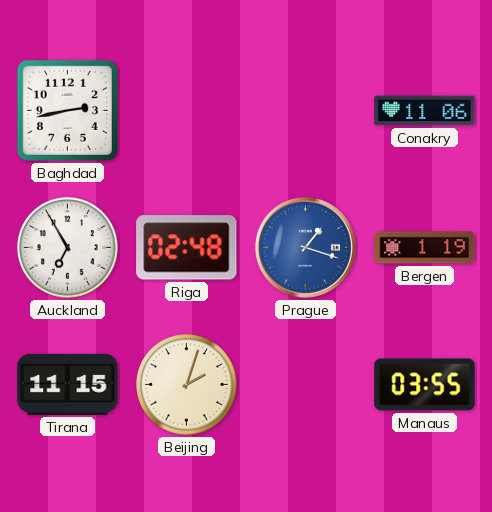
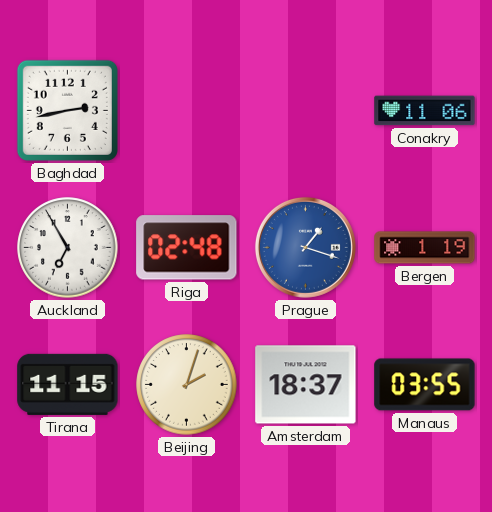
Amsterdam: none -> 18:37
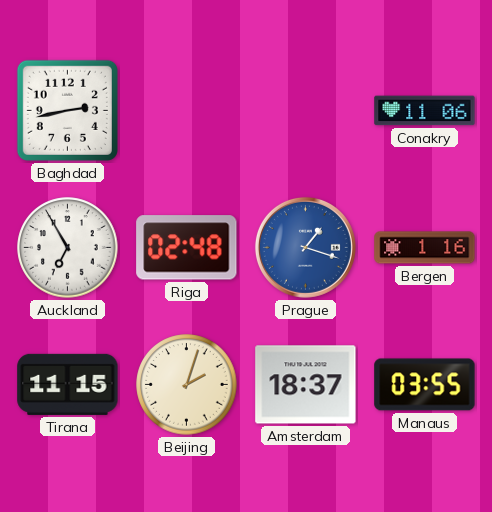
Bergen: 1:19 -> 1:16
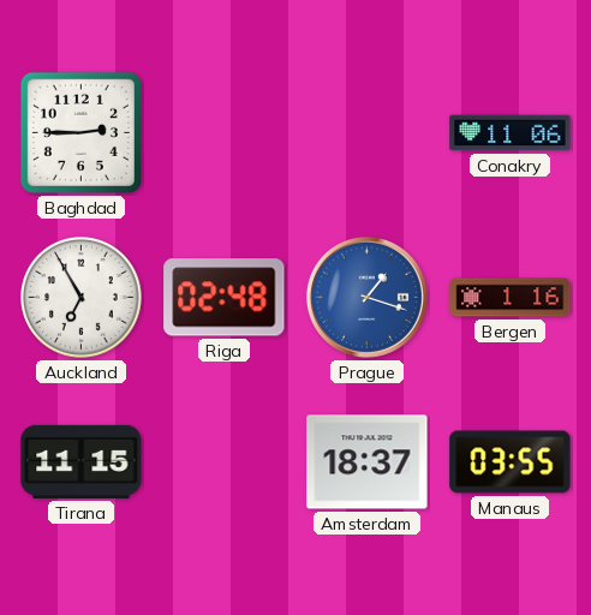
Baghdad: 2:43 -> 2:45
Beijing: 2:03 -> none
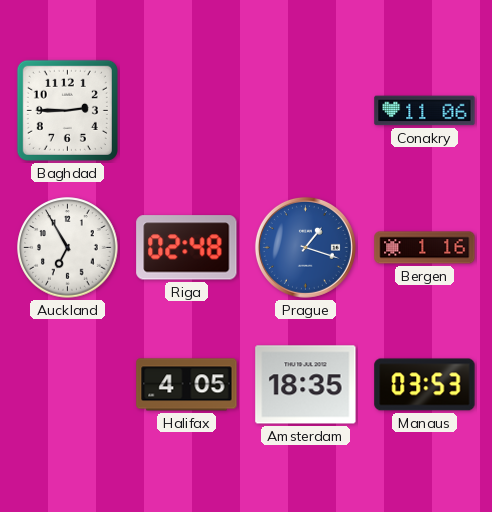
Tirana: 11:15 -> none
Halifax: none -> 4:05
Amsterdam: 18:37 -> 18:35
Manaus: 03:55 -> 03:53
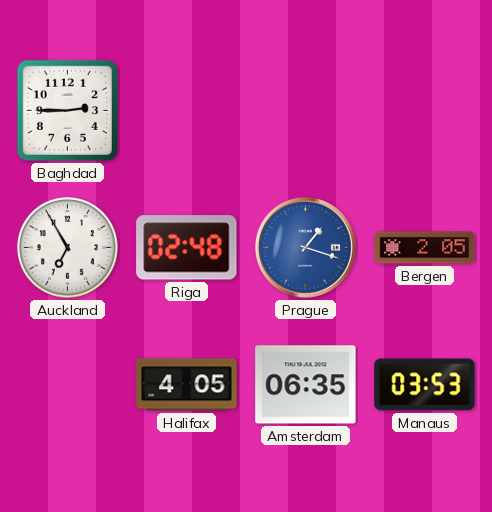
Conakry: 11:06 -> none
Bergen: 1:16 -> 2:05
Amsterdam: 18:35 -> 06:35
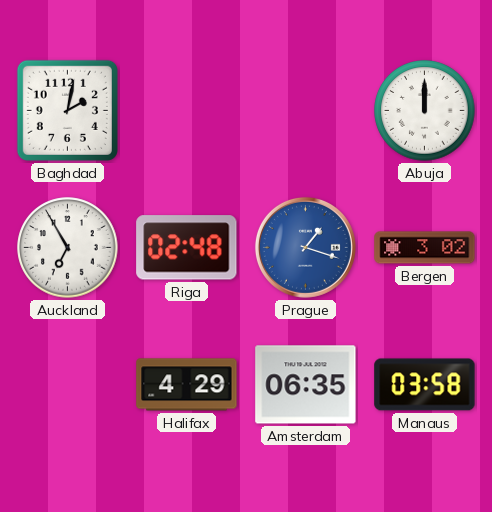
Baghdad: 2:45 -> 2:02
Abuja: none -> 12:00
Bergen: 2:05 -> 3:02
Halifax: 4:05 -> 4:29
Manaus: 03:53 -> 03:58
